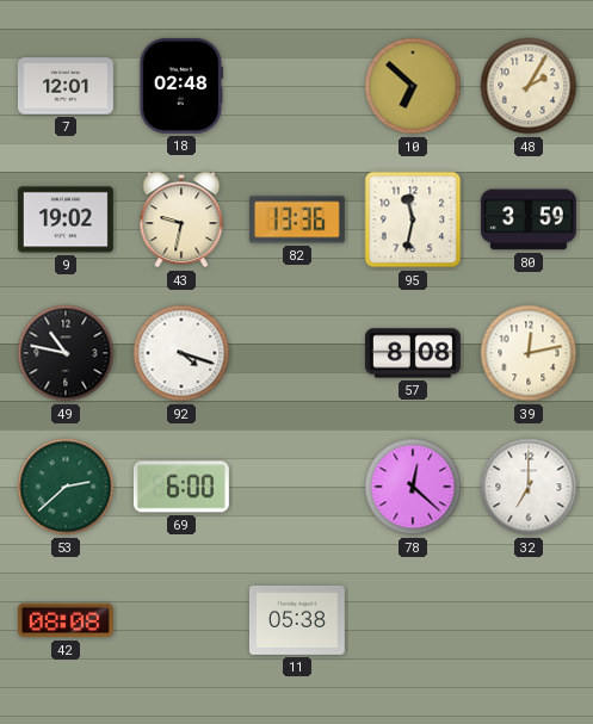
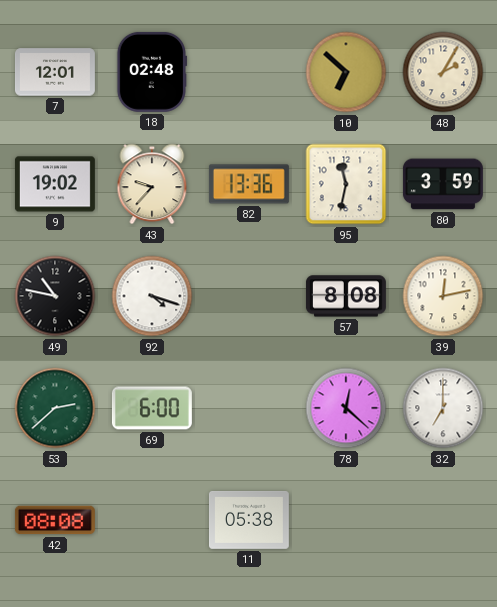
43: 9:32 -> 9:37
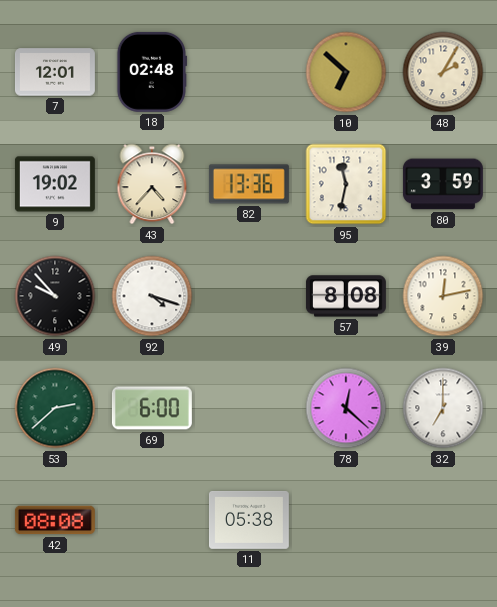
43: 9:37 -> 4:37
49: 10:47 -> 9:53
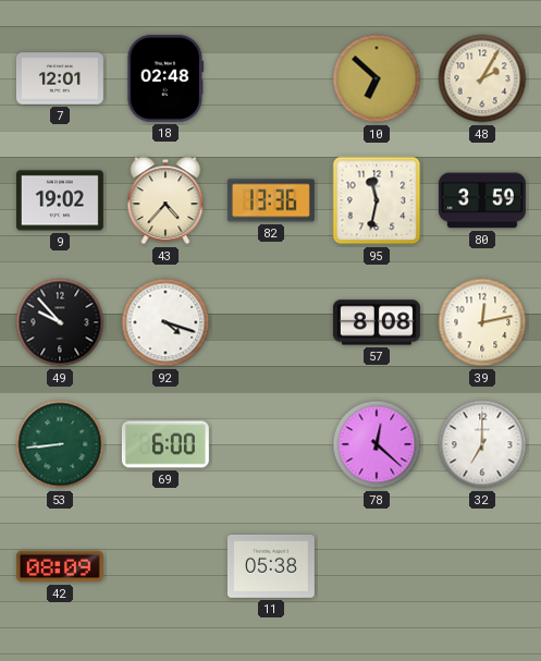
53: 2:38 -> 8:44
42: 08:08 -> 08:09
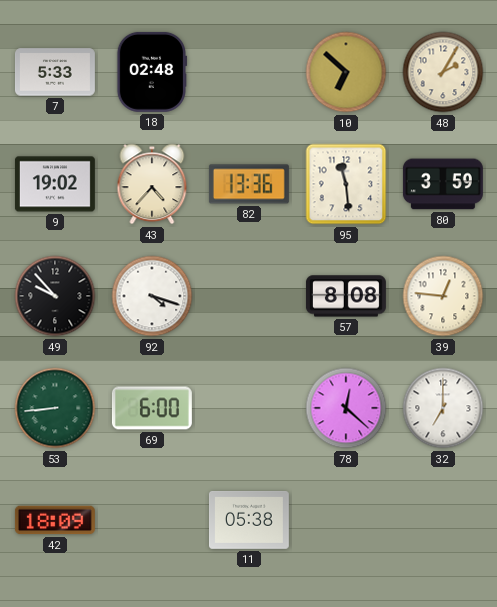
7: 12:01 -> 5:33
95: 11:32 -> 11:29
39: 12:13 -> 12:46
42: 08:09 -> 18:09
